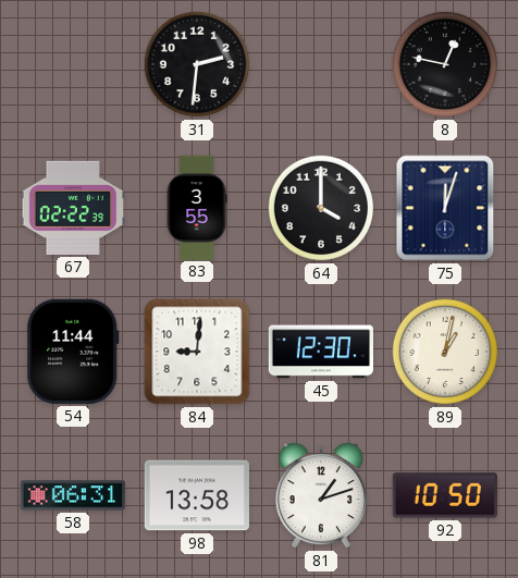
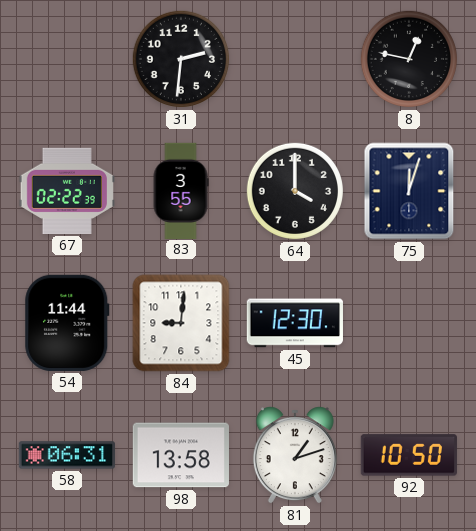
89: 1:02 -> none
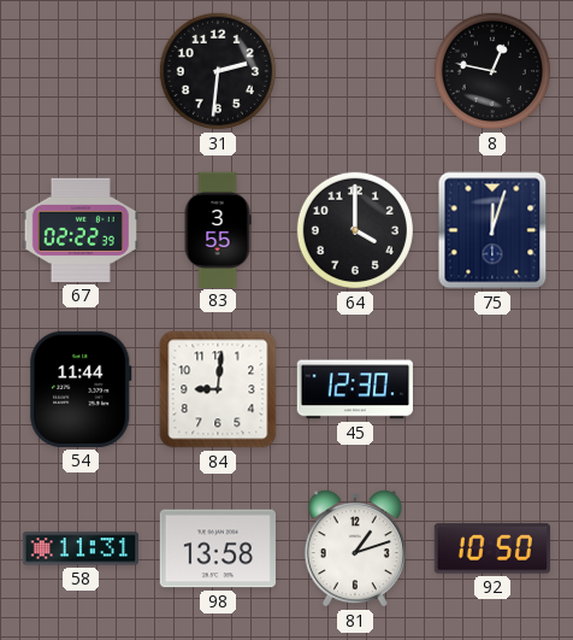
58: 06:31 -> 11:31
